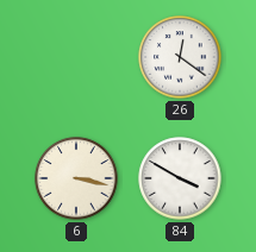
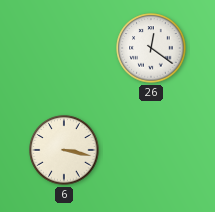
84: 3:50 -> none
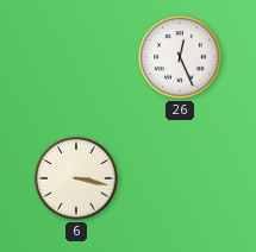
26: 12:21 -> 12:26
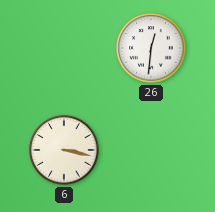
26: 12:26 -> 12:31
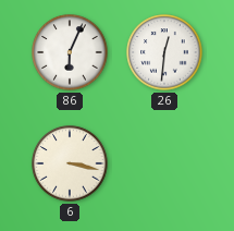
86: none -> 6:04
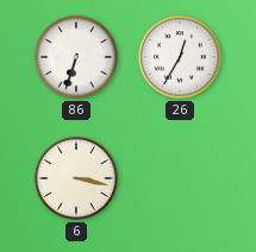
86: 6:04 -> 6:33
26: 12:31 -> 12:35
